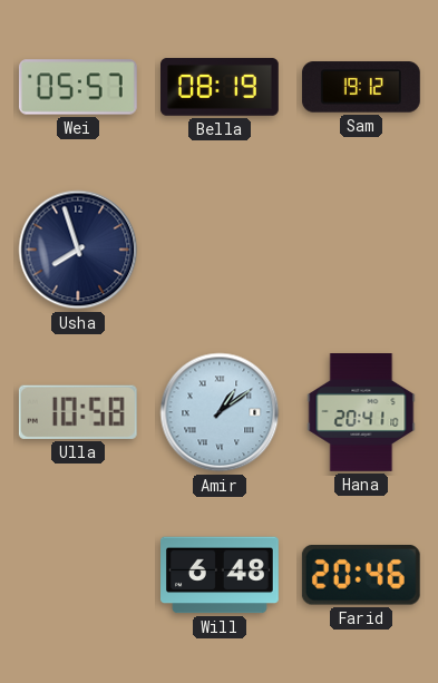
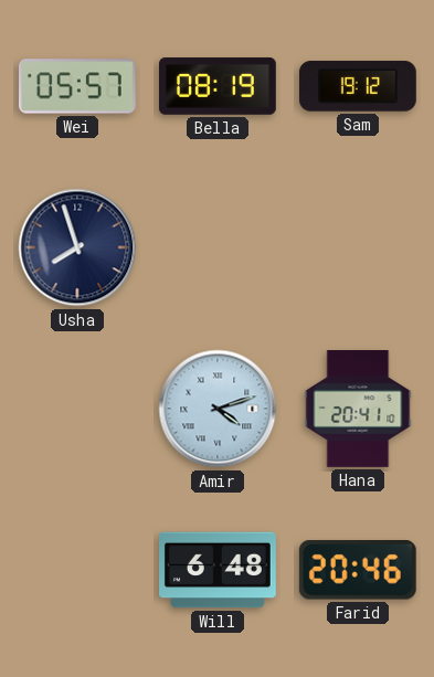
Ulla: 10:58 -> none
Amir: 1:09 -> 4:12
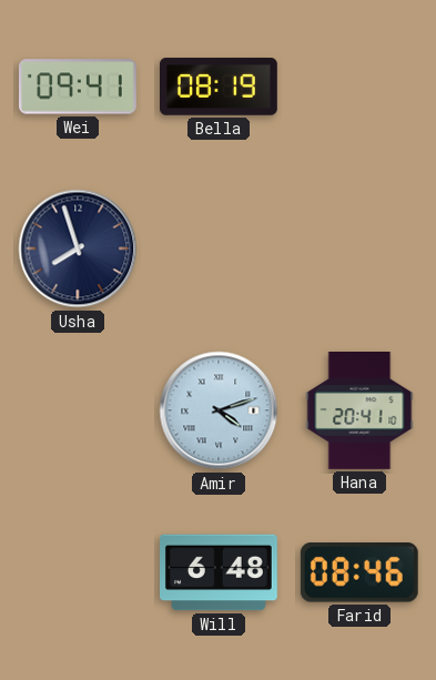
Wei: 05:57 -> 09:41
Sam: 19:12 -> none
Farid: 20:46 -> 08:46
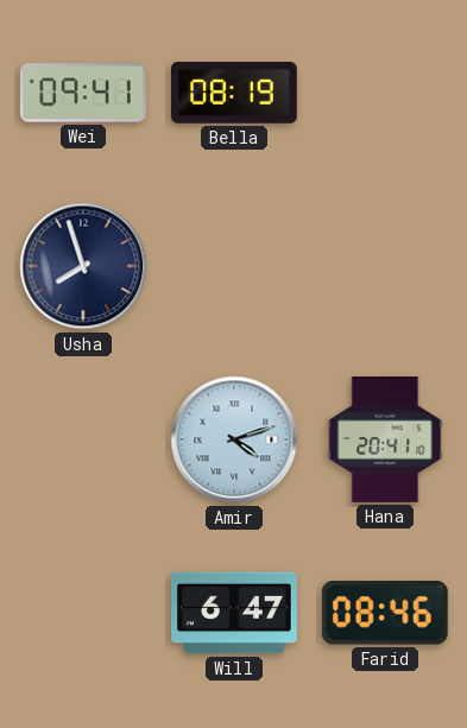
Will: 6:48 -> 6:47
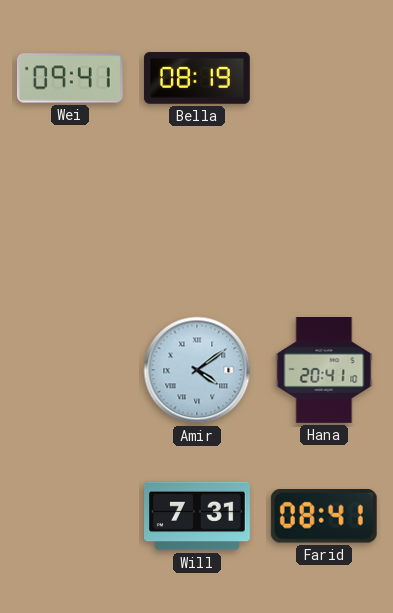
Usha: 7:57 -> none
Amir: 4:12 -> 4:09
Will: 6:47 -> 7:31
Farid: 08:46 -> 08:41
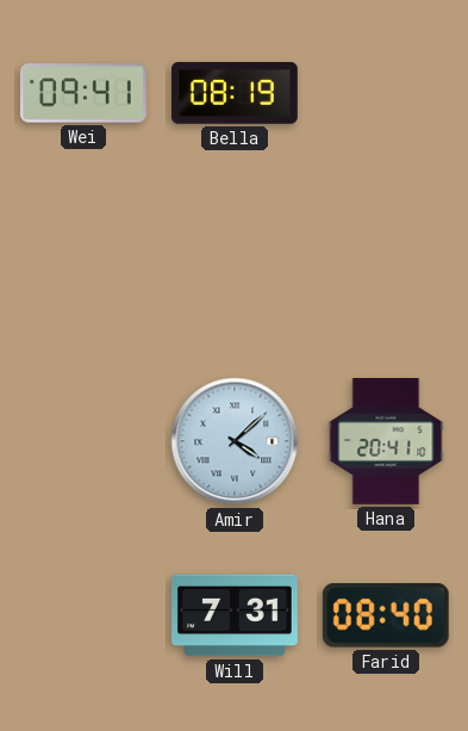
Amir: 4:09 -> 4:08
Farid: 08:41 -> 08:40
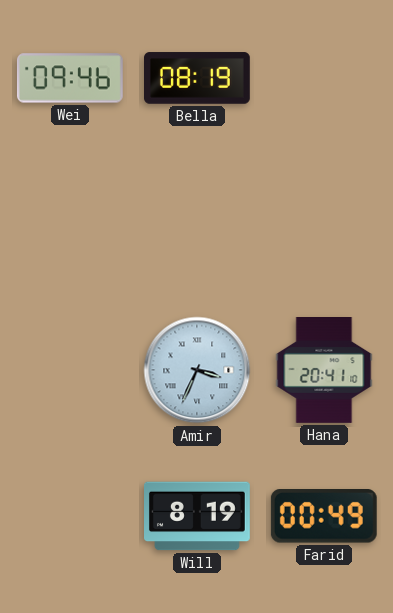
Wei: 09:41 -> 09:46
Amir: 4:08 -> 3:34
Will: 7:31 -> 8:19
Farid: 08:40 -> 00:49
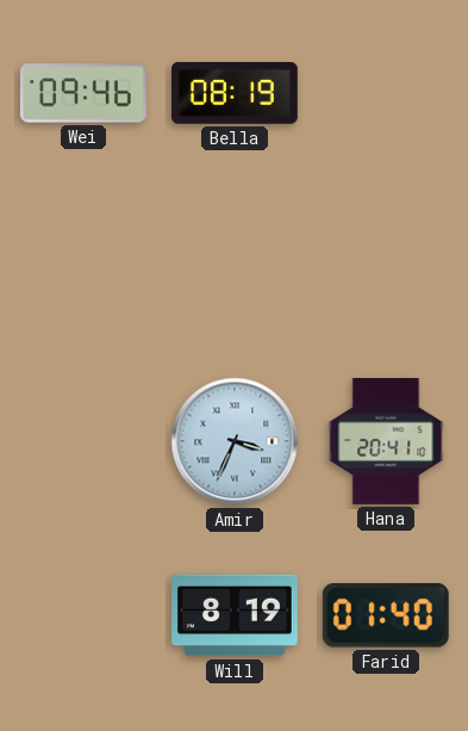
Farid: 00:49 -> 01:40
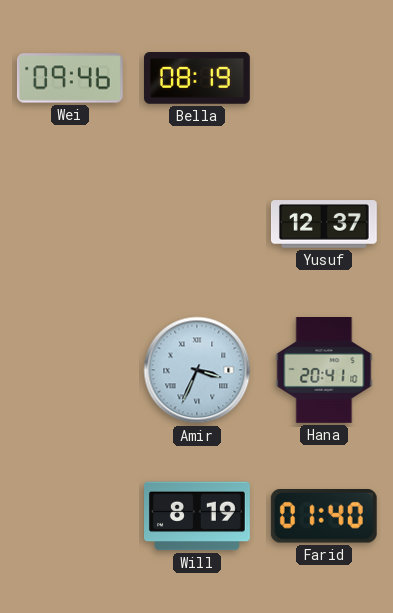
Yusuf: none -> 12:37
